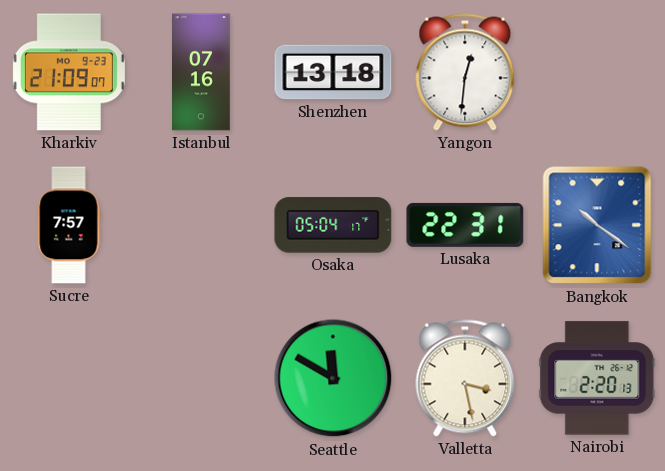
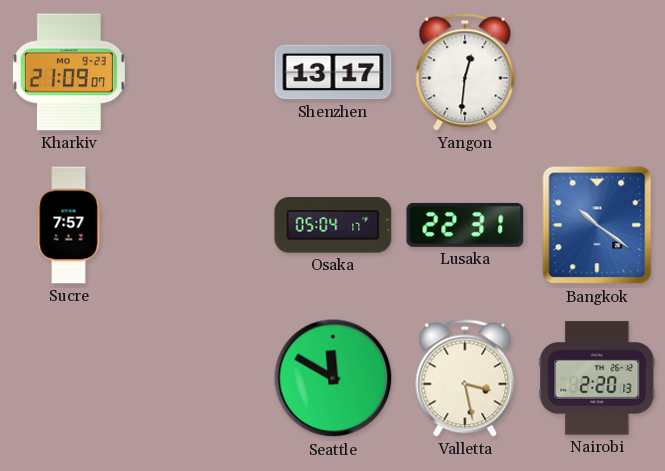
Istanbul: 07:16 -> none
Shenzhen: 13:18 -> 13:17
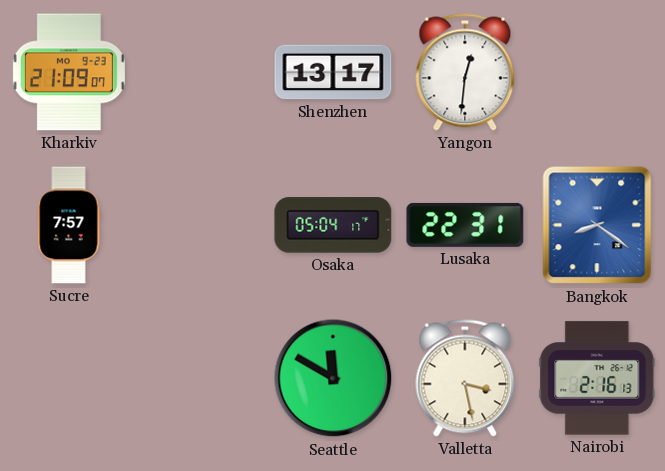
Bangkok: 10:21 -> 8:21
Nairobi: 2:20 -> 2:16
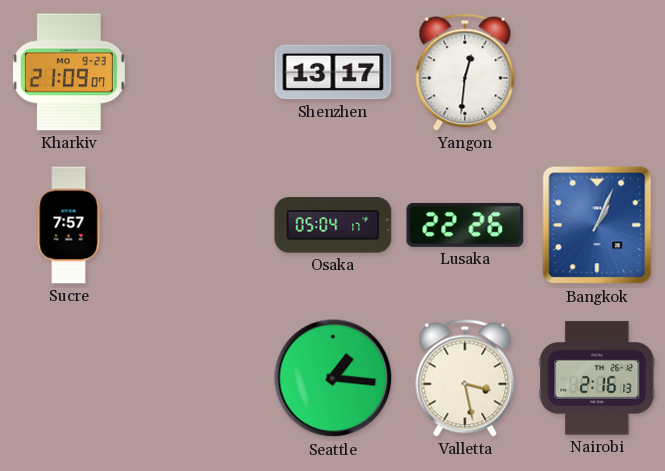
Lusaka: 22:31 -> 22:26
Bangkok: 8:21 -> 1:04
Seattle: 11:50 -> 1:16
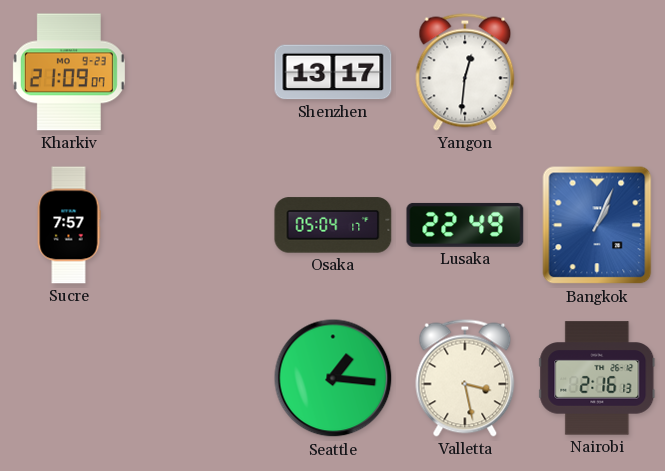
Lusaka: 22:26 -> 22:49
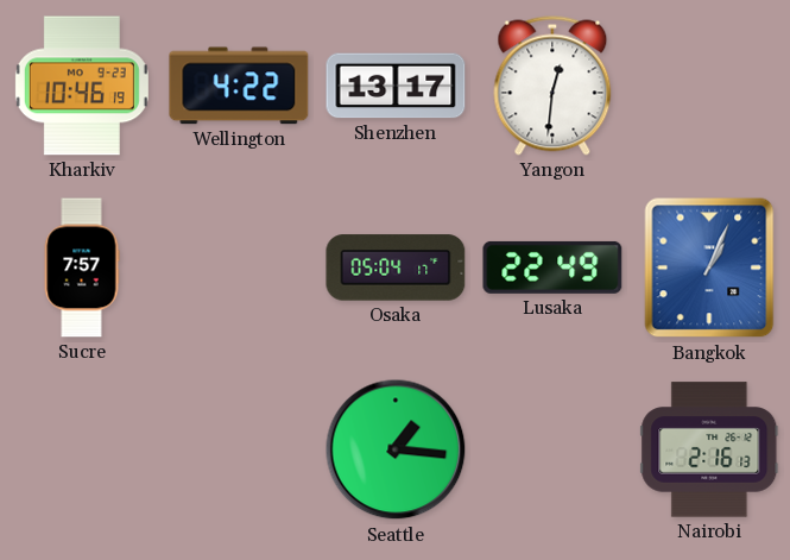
Kharkiv: 21:09 -> 10:46
Wellington: none -> 4:22
Valletta: 3:28 -> none
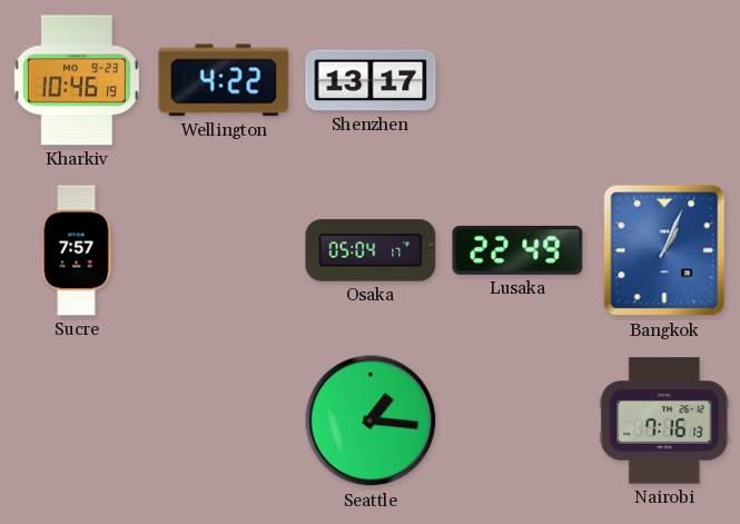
Yangon: 12:31 -> none
Nairobi: 2:16 -> 7:16
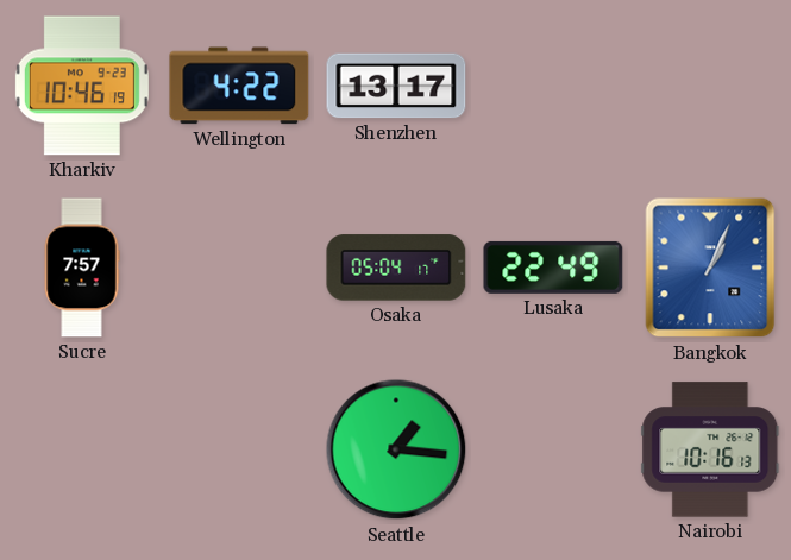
Nairobi: 7:16 -> 10:16
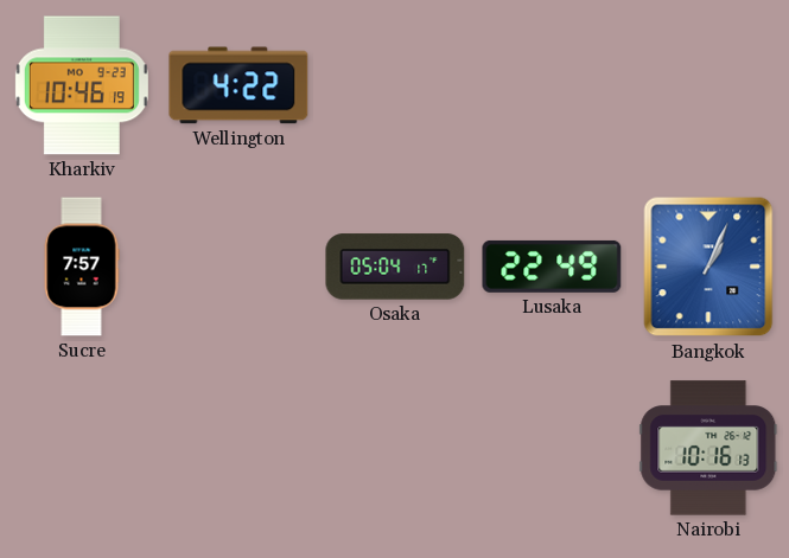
Shenzhen: 13:17 -> none
Seattle: 1:16 -> none
